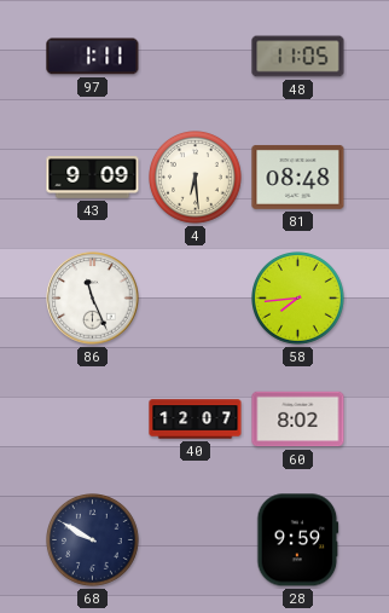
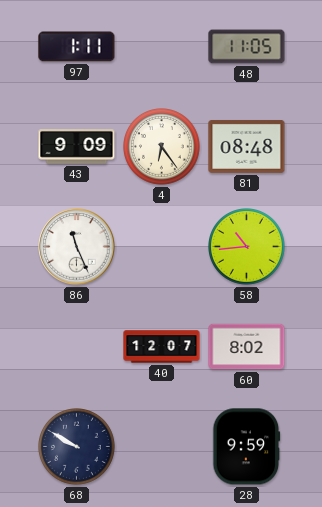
4: 6:29 -> 6:24
58: 7:44 -> 10:44
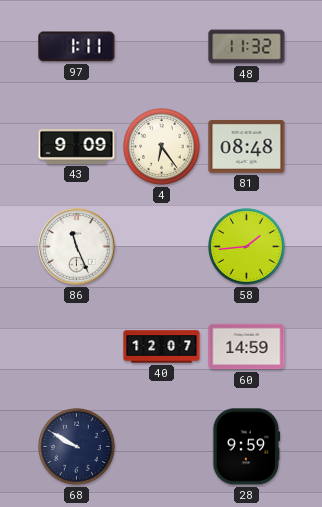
48: 11:05 -> 11:32
58: 10:44 -> 1:44
60: 8:02 -> 14:59
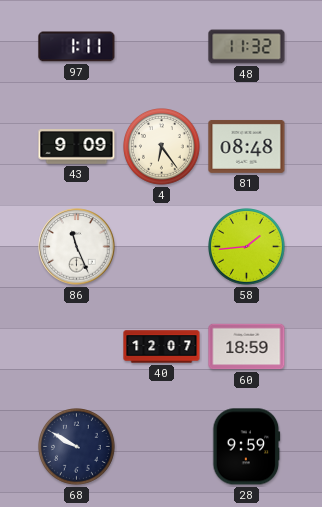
60: 14:59 -> 18:59
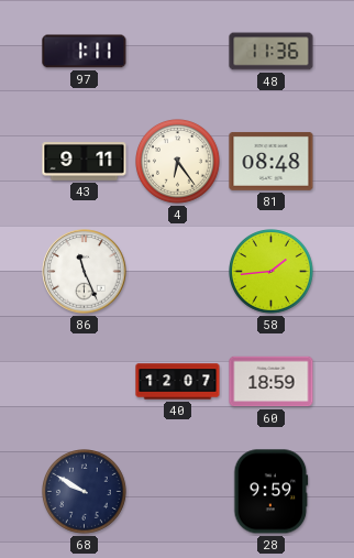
48: 11:32 -> 11:36
43: 9:09 -> 9:11
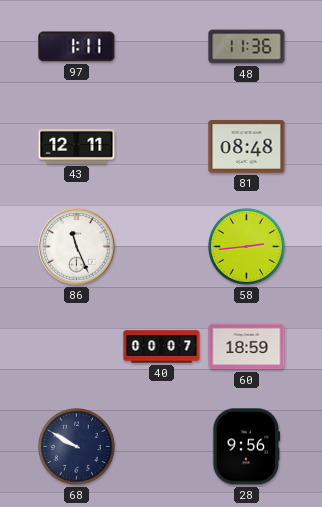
43: 9:11 -> 12:11
4: 6:24 -> none
58: 1:44 -> 2:44
40: 12:07 -> 00:07
28: 9:59 -> 9:56
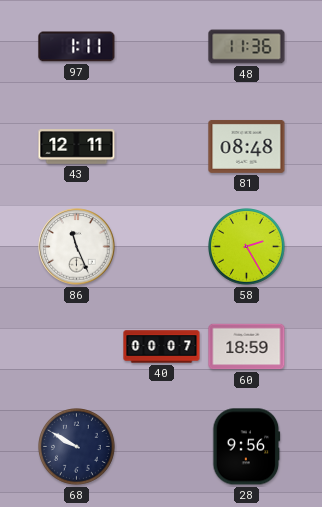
58: 2:44 -> 2:25
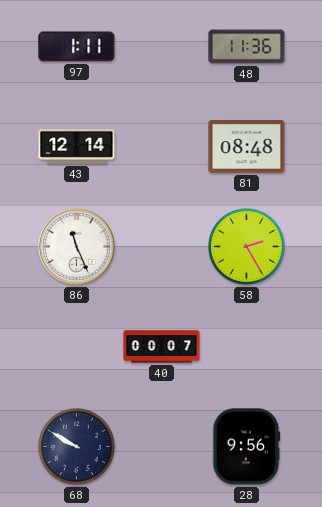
43: 12:11 -> 12:14
60: 18:59 -> none
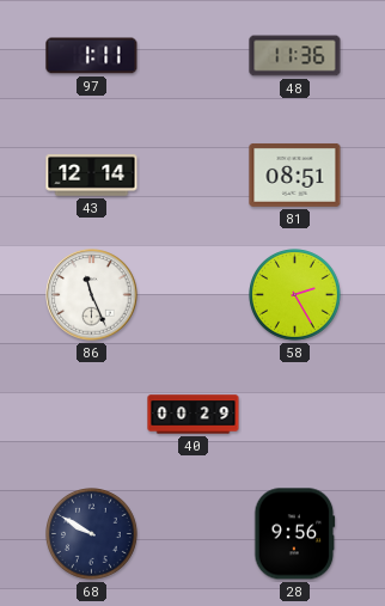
81: 08:48 -> 08:51
40: 00:07 -> 00:29
